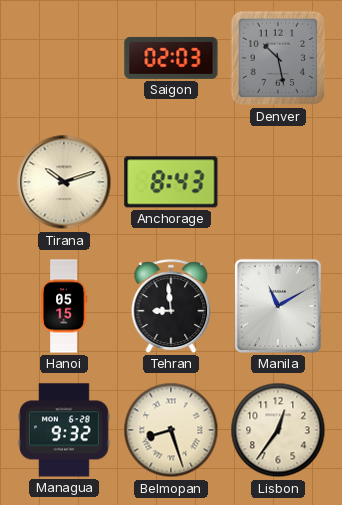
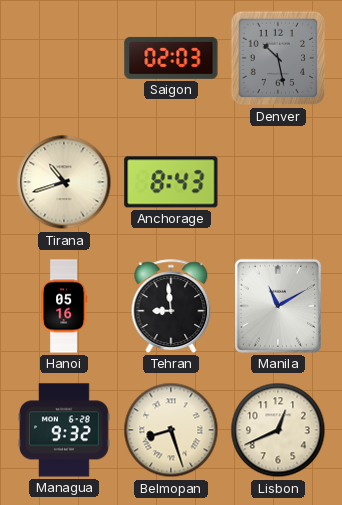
Tirana: 10:12 -> 10:42
Hanoi: 05:15 -> 05:16
Lisbon: 12:36 -> 12:41
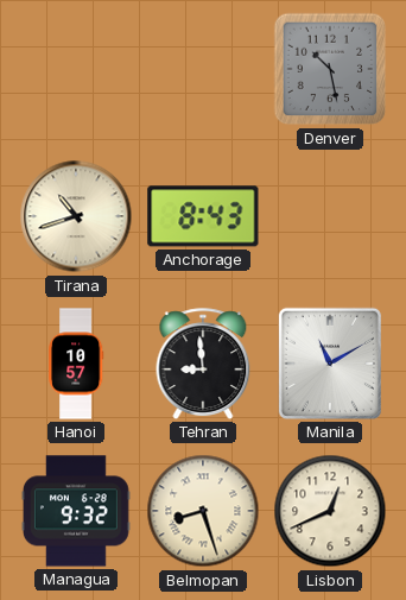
Saigon: 02:03 -> none
Hanoi: 05:16 -> 10:57
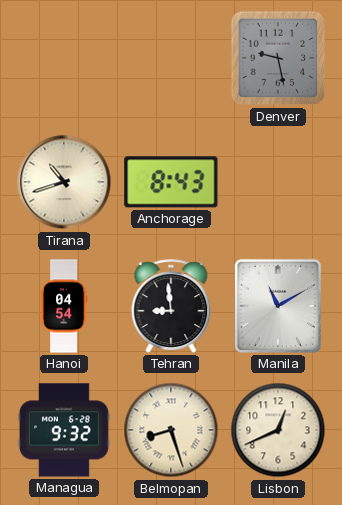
Denver: 10:28 -> 9:28
Hanoi: 10:57 -> 04:54
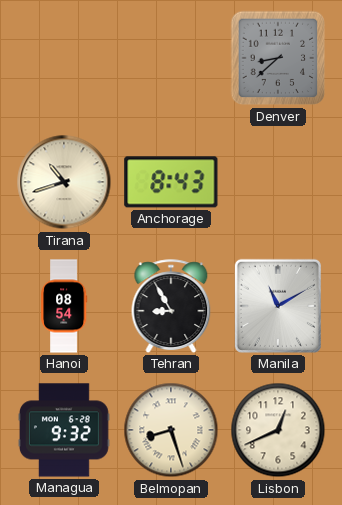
Denver: 9:28 -> 8:38
Hanoi: 04:54 -> 08:54
Tehran: 8:59 -> 8:55
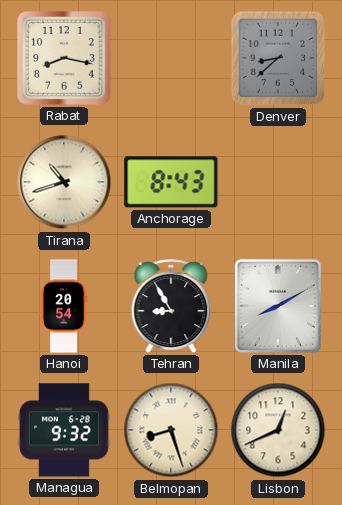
Rabat: none -> 8:17
Hanoi: 08:54 -> 20:54
Manila: 11:10 -> 8:10
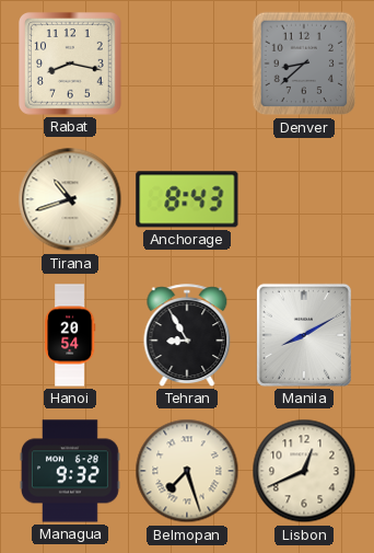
Belmopan: 8:27 -> 7:27
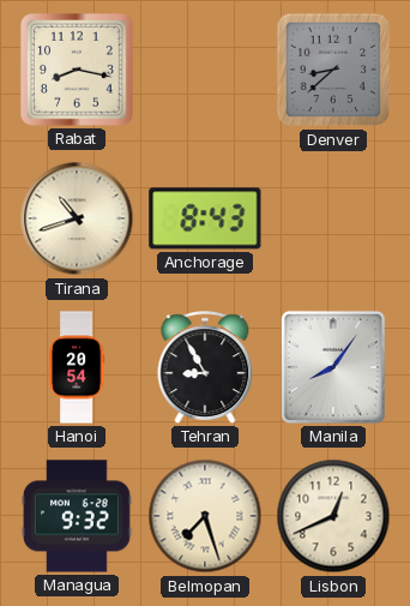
Manila: 8:10 -> 8:06
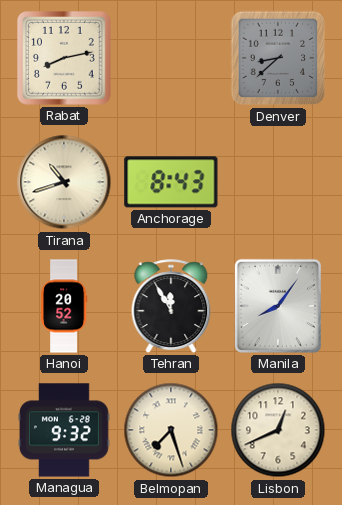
Rabat: 8:17 -> 8:13
Hanoi: 20:54 -> 20:52
Tehran: 8:55 -> 11:55
